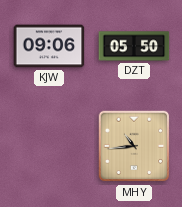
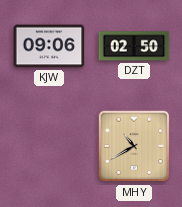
DZT: 05:50 -> 02:50
MHY: 10:44 -> 10:40
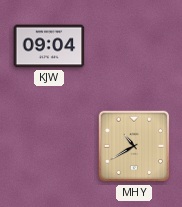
KJW: 09:06 -> 09:04
DZT: 02:50 -> none
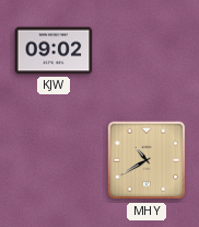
KJW: 09:04 -> 09:02
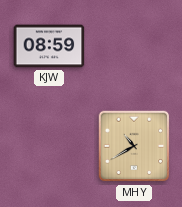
KJW: 09:02 -> 08:59
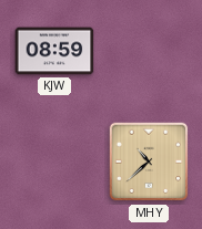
MHY: 10:40 -> 10:38
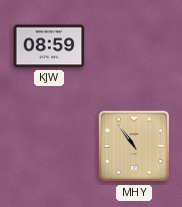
MHY: 10:38 -> 10:54
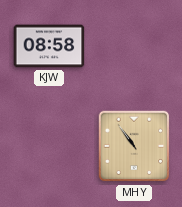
KJW: 08:59 -> 08:58
